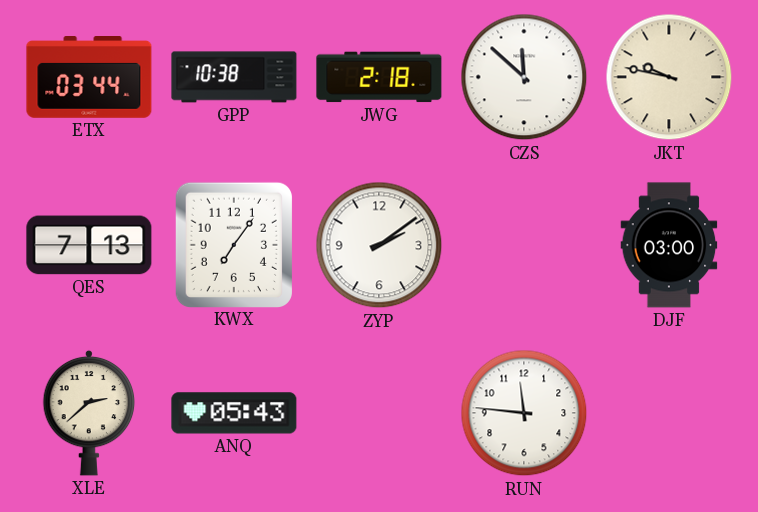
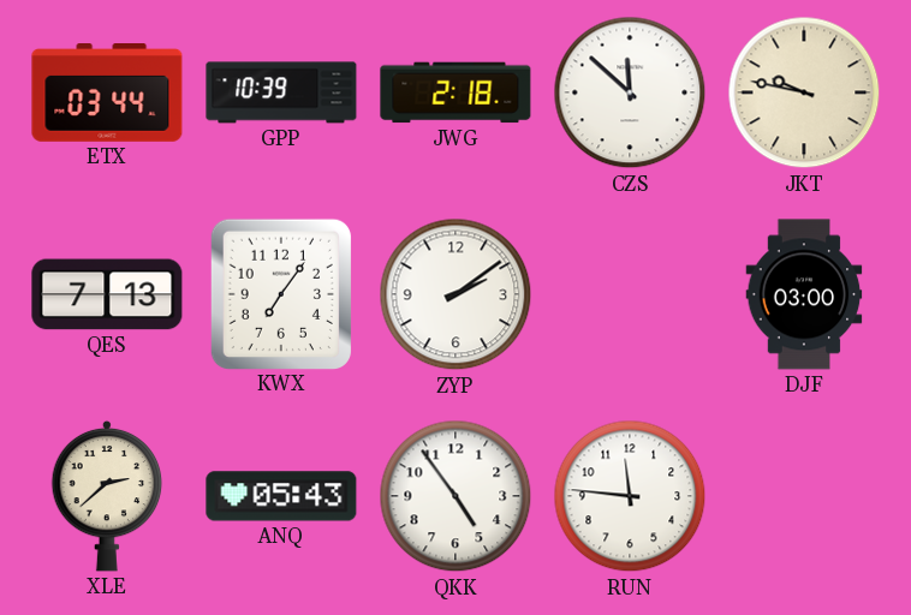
GPP: 10:38 -> 10:39
QKK: none -> 4:54
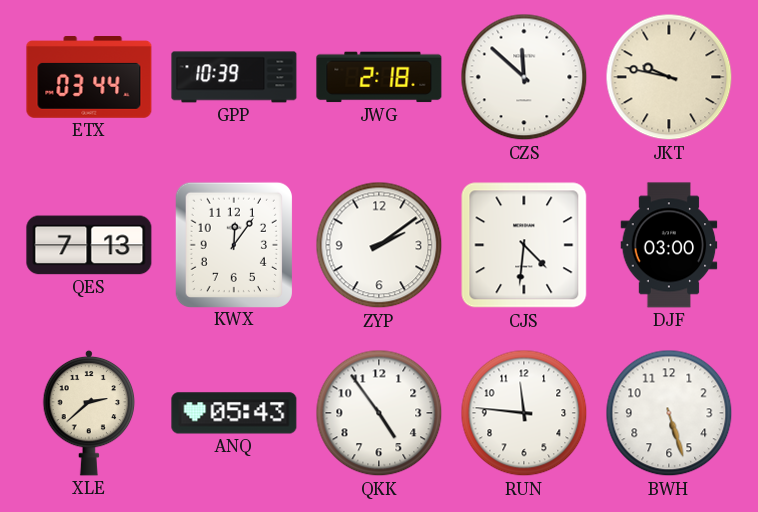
KWX: 7:06 -> 12:06
CJS: none -> 4:31
BWH: none -> 5:27
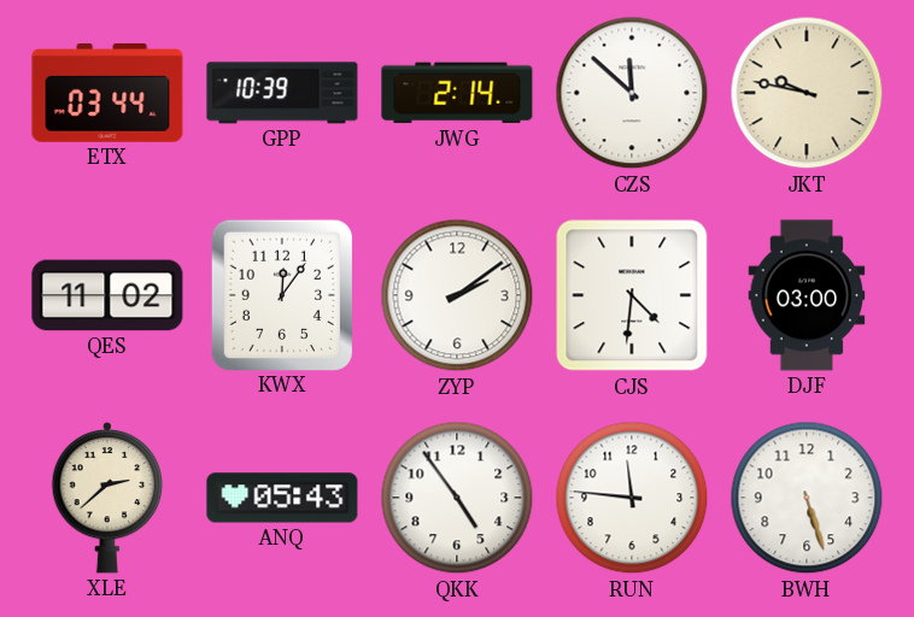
JWG: 2:18 -> 2:14
QES: 7:13 -> 11:02
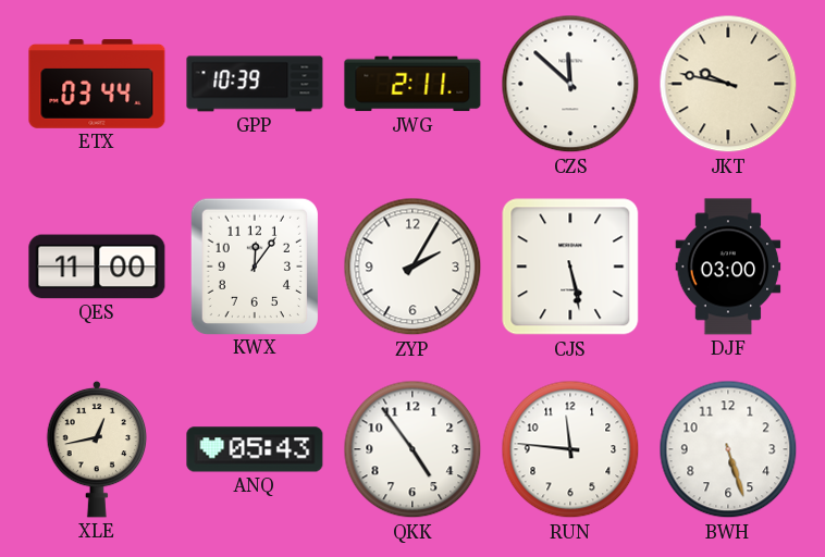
JWG: 2:14 -> 2:11
QES: 11:02 -> 11:00
ZYP: 2:09 -> 2:05
CJS: 4:31 -> 5:28
XLE: 2:38 -> 12:43
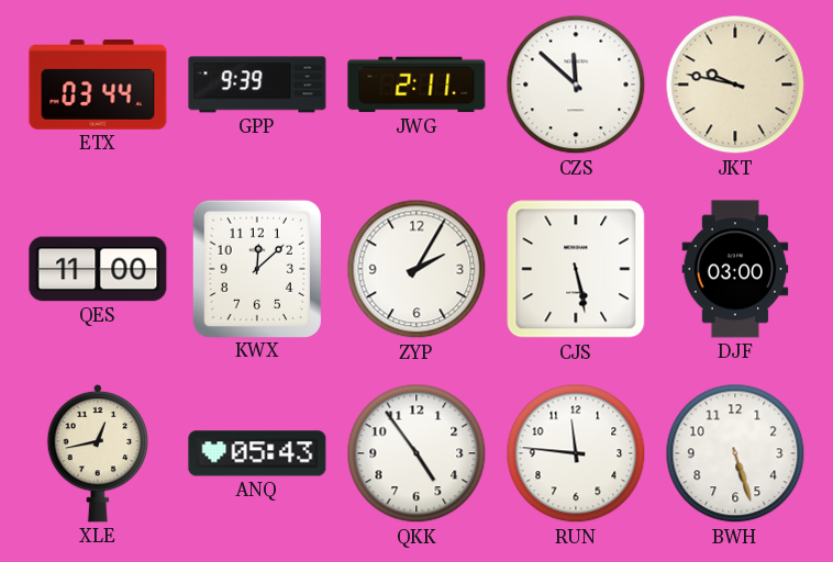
GPP: 10:39 -> 9:39
KWX: 12:06 -> 12:08
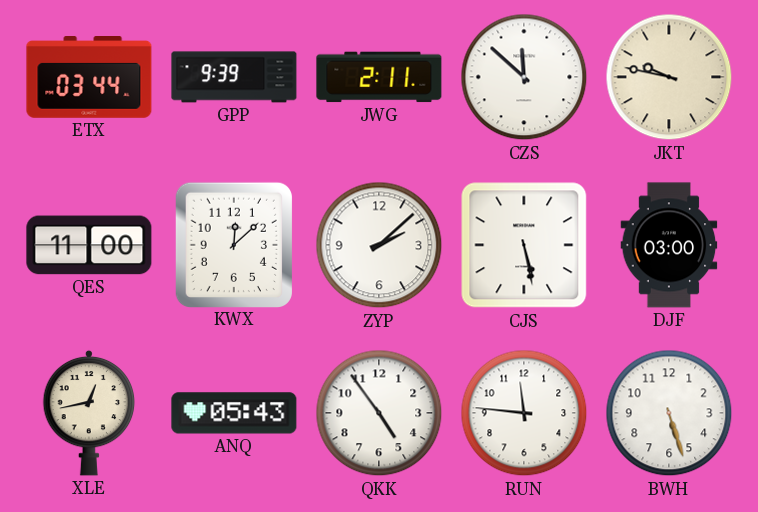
ZYP: 2:05 -> 2:08
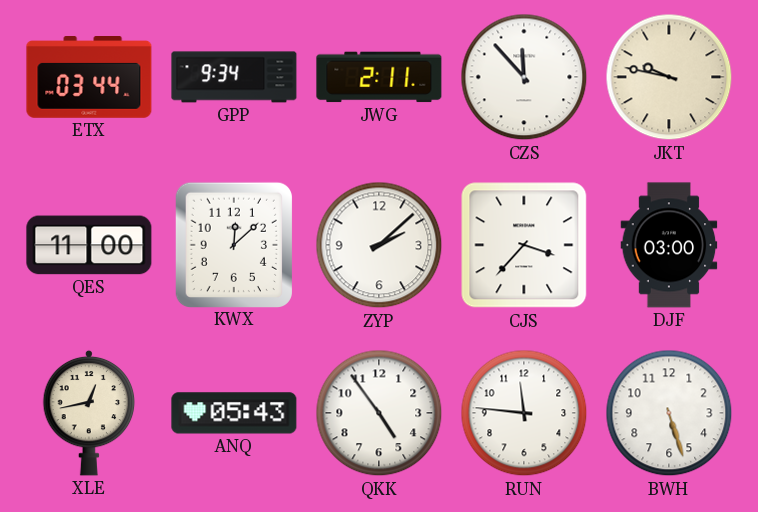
GPP: 9:39 -> 9:34
CZS: 11:52 -> 11:53
CJS: 5:28 -> 3:37
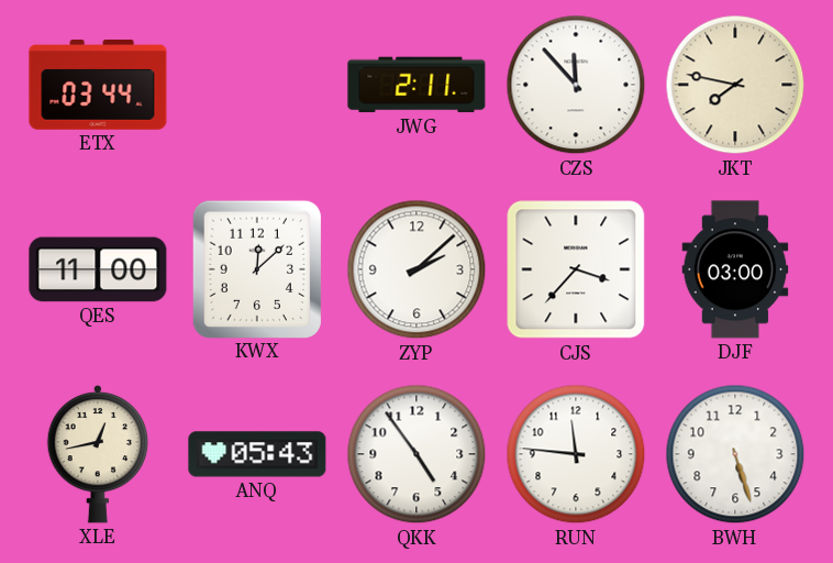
GPP: 9:34 -> none
JKT: 9:47 -> 7:47
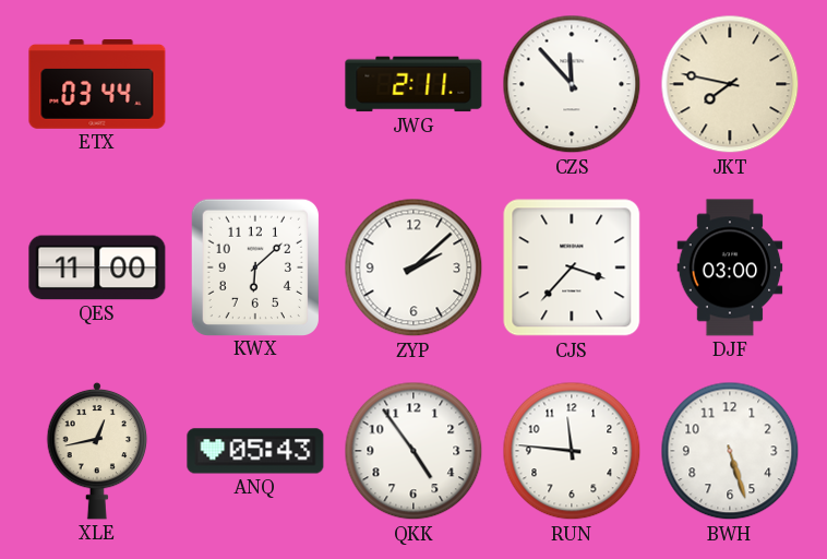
KWX: 12:08 -> 6:08
